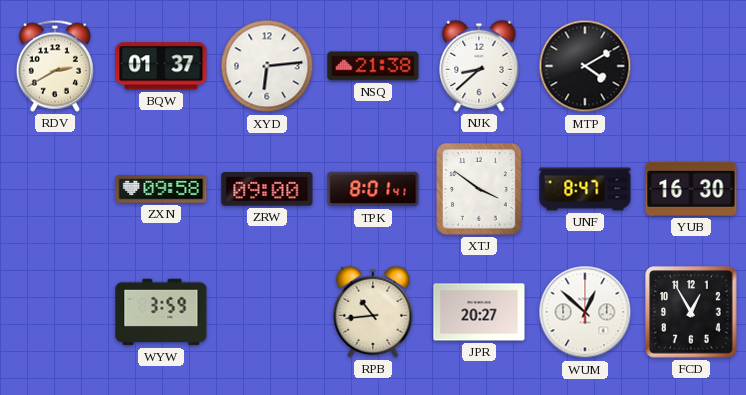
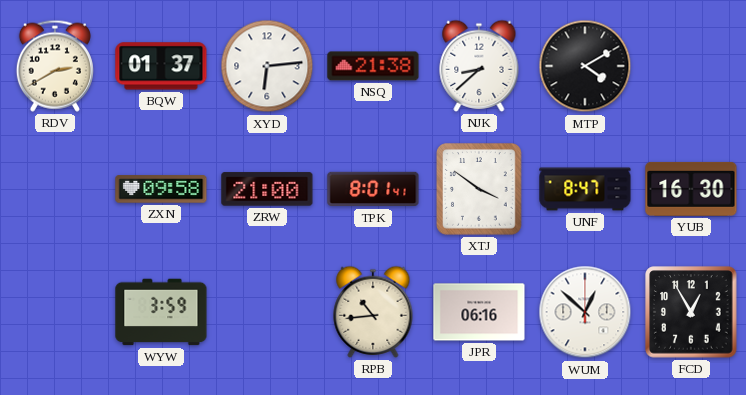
ZRW: 09:00 -> 21:00
JPR: 20:27 -> 06:16
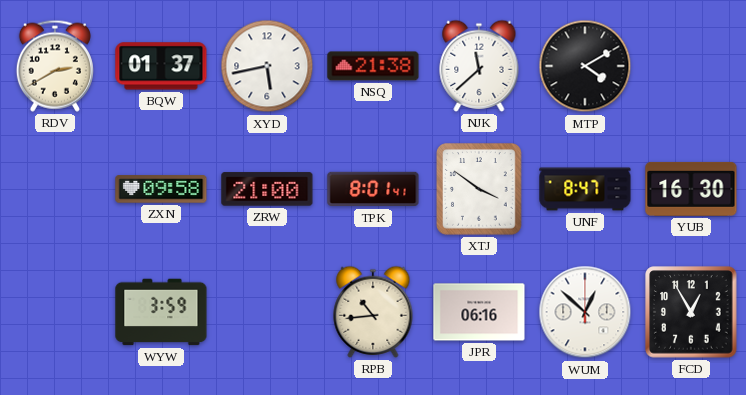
XYD: 6:14 -> 5:43
NJK: 8:38 -> 11:38
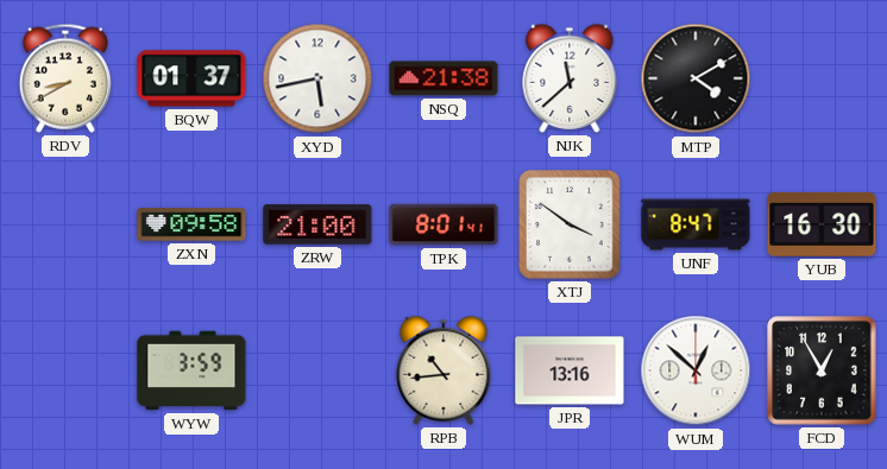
RDV: 2:40 -> 8:40
JPR: 06:16 -> 13:16
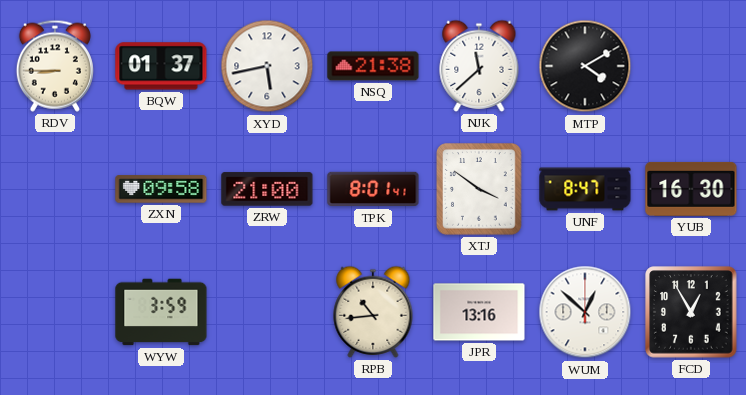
RDV: 8:40 -> 8:45
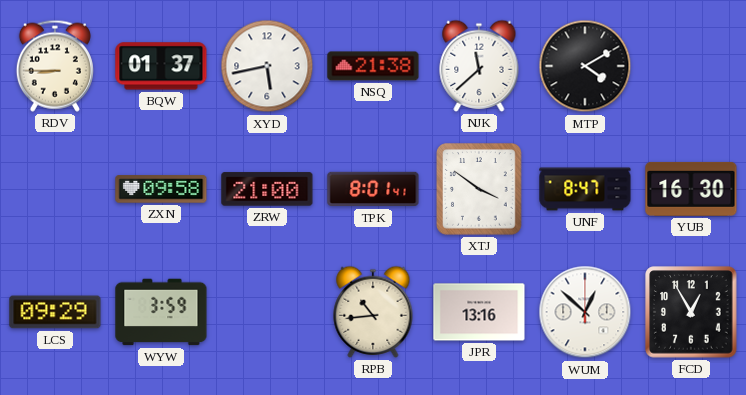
LCS: none -> 09:29
